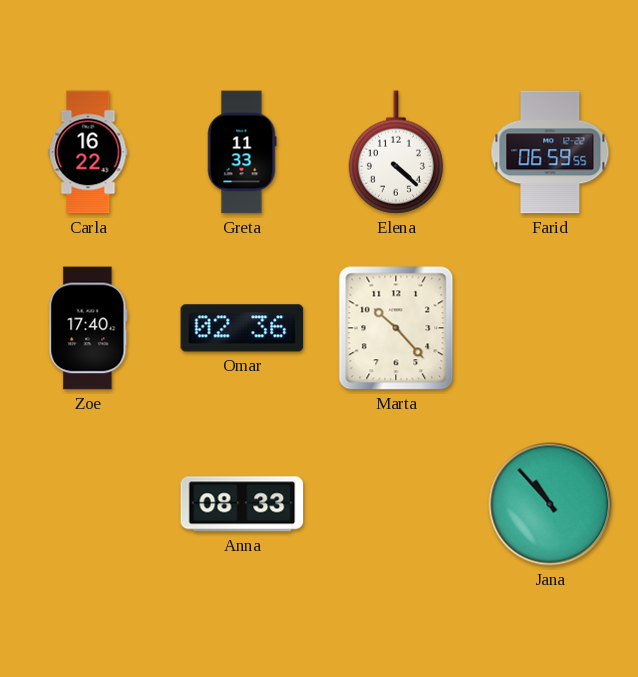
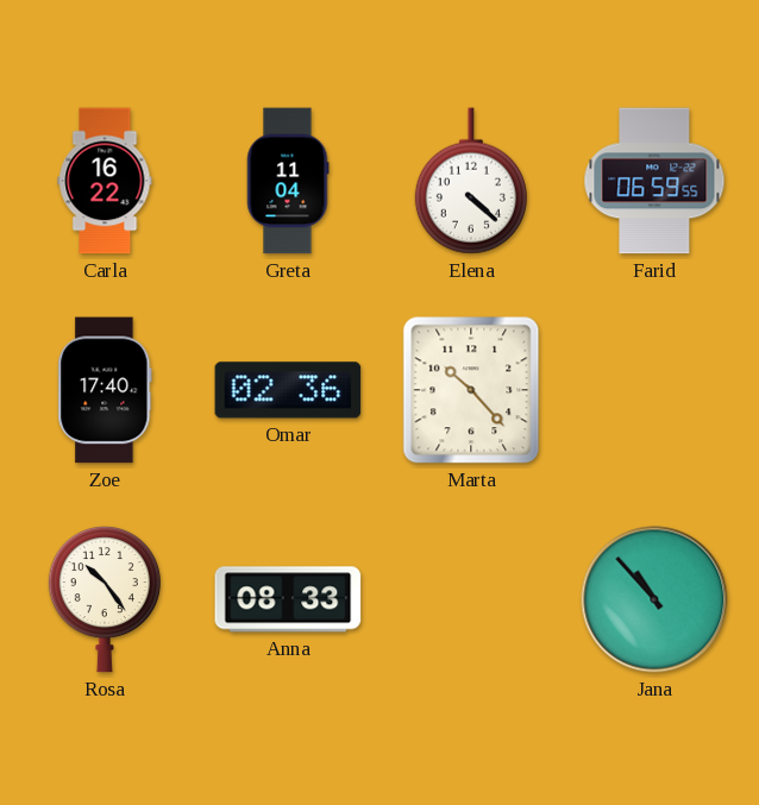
Greta: 11:33 -> 11:04
Rosa: none -> 10:24
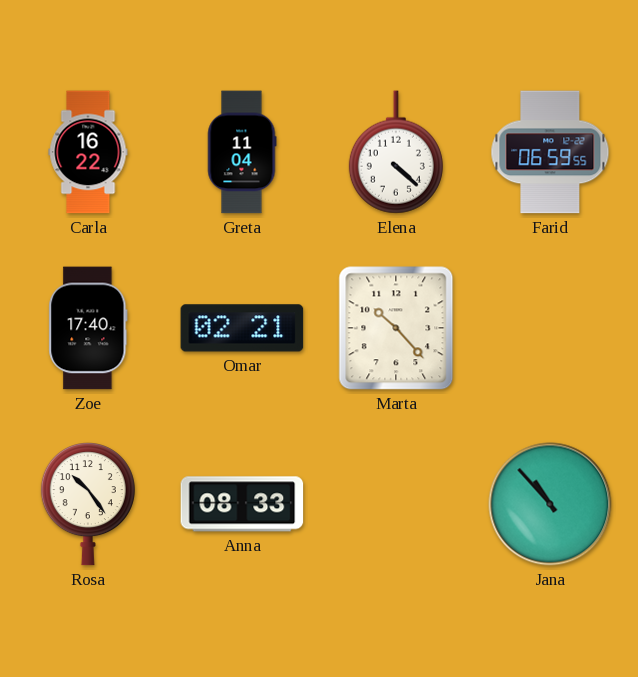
Omar: 02:36 -> 02:21
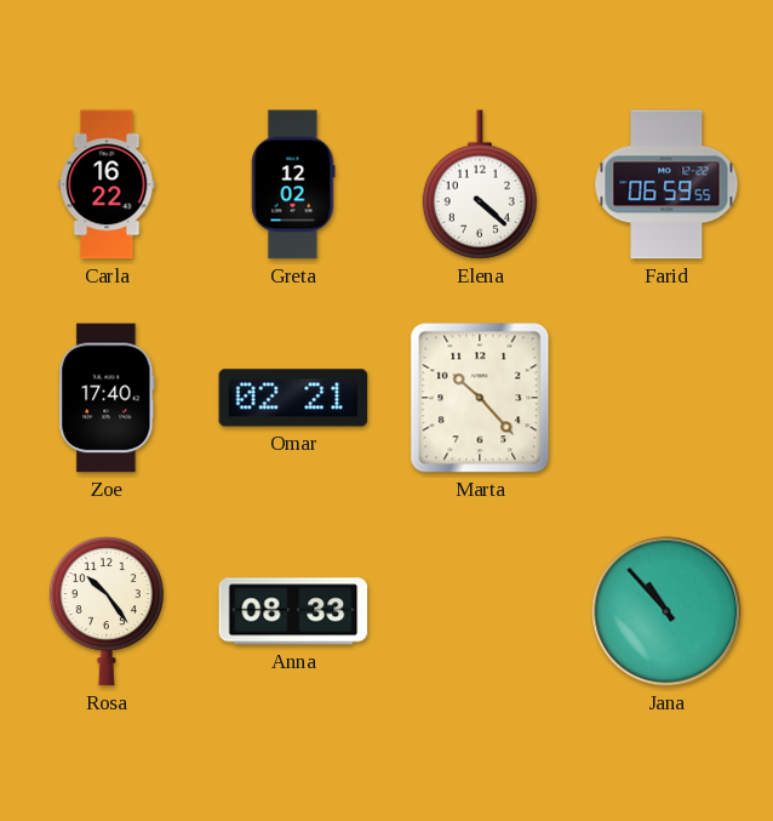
Greta: 11:04 -> 12:02
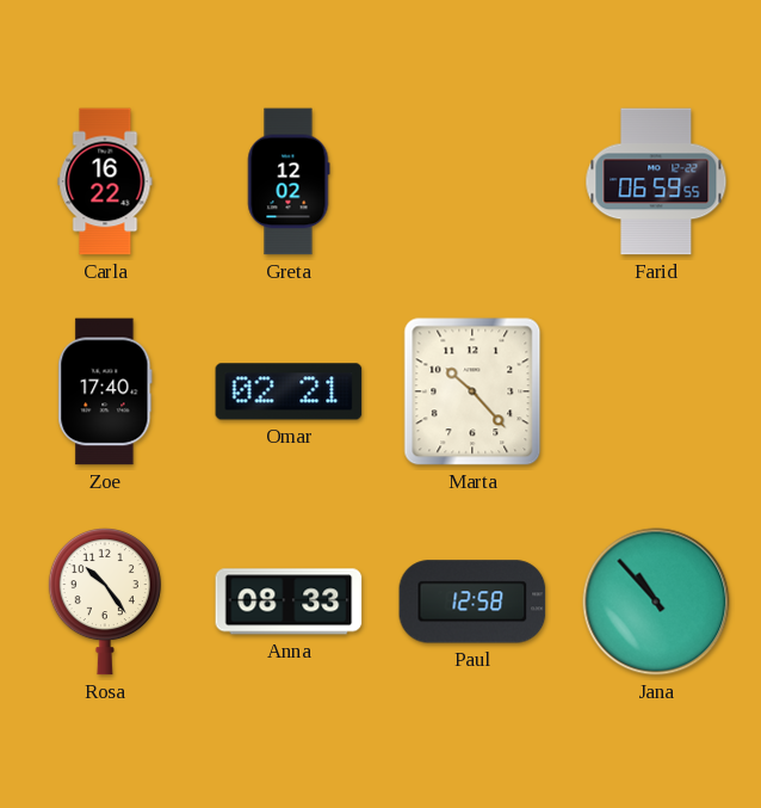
Elena: 4:22 -> none
Paul: none -> 12:58
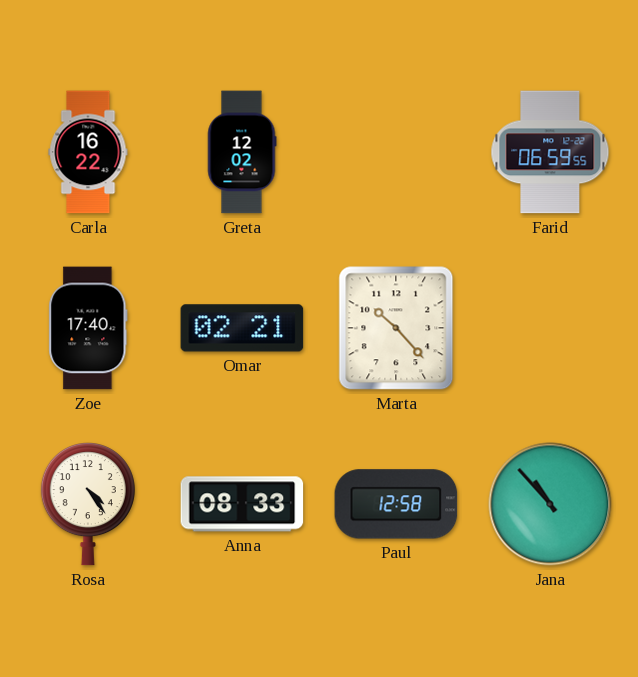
Rosa: 10:24 -> 4:24
